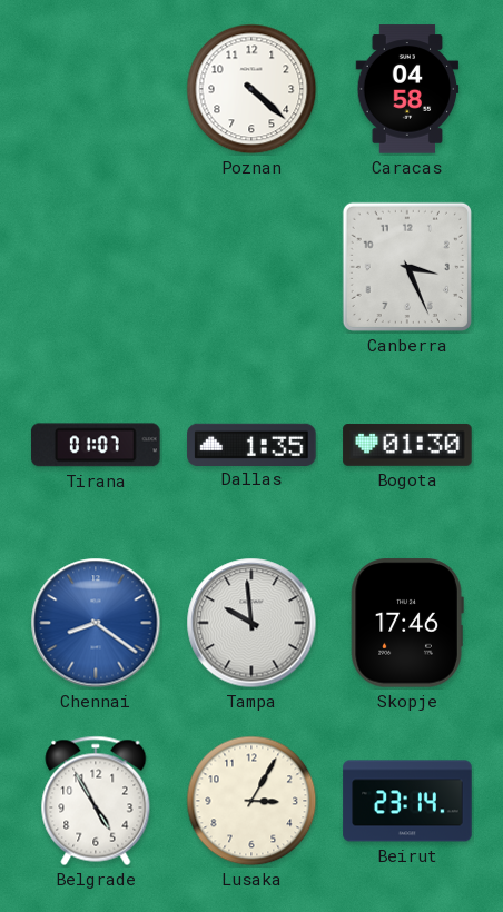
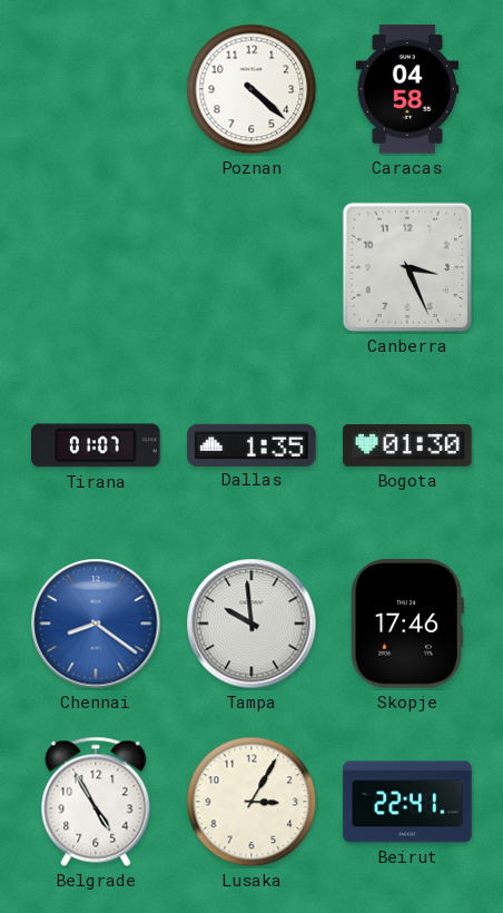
Beirut: 23:14 -> 22:41
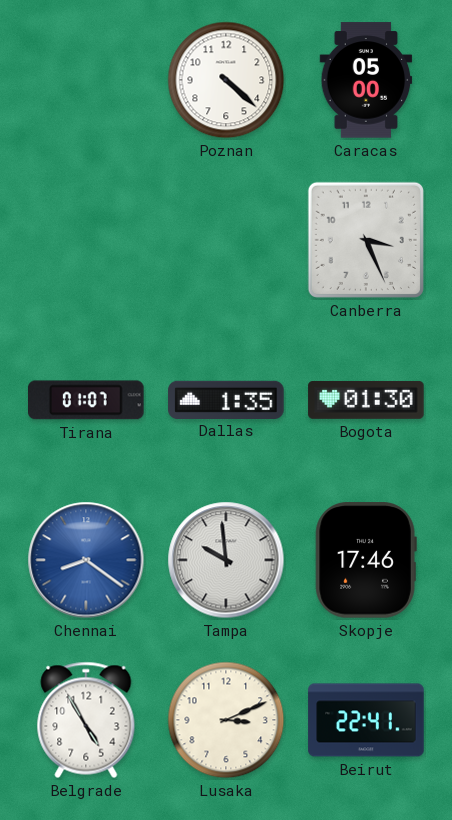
Caracas: 04:58 -> 05:00
Lusaka: 3:05 -> 3:11
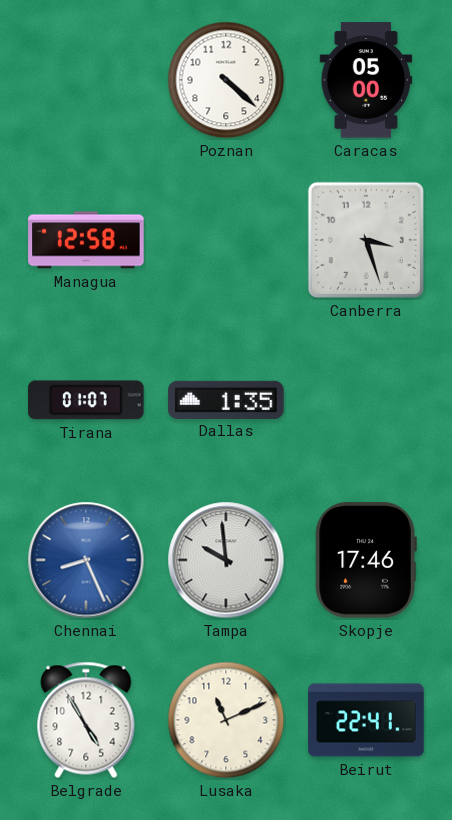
Managua: none -> 12:58
Canberra: 3:26 -> 3:27
Bogota: 01:30 -> none
Chennai: 8:21 -> 8:26
Lusaka: 3:11 -> 11:11
